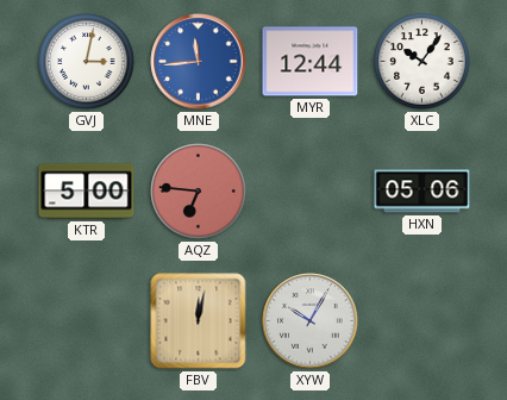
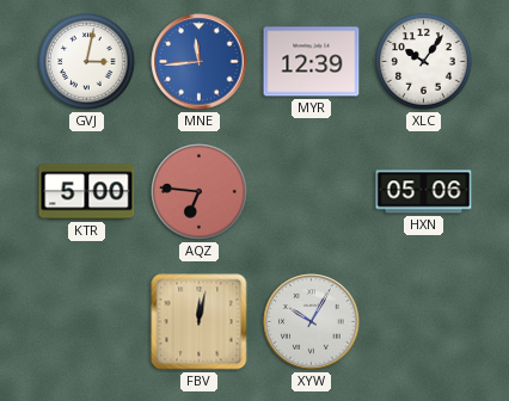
MYR: 12:44 -> 12:39
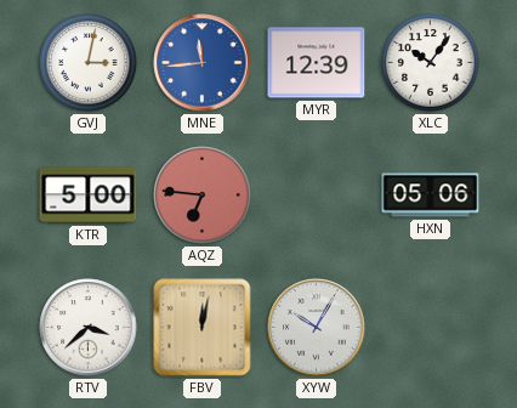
RTV: none -> 3:38
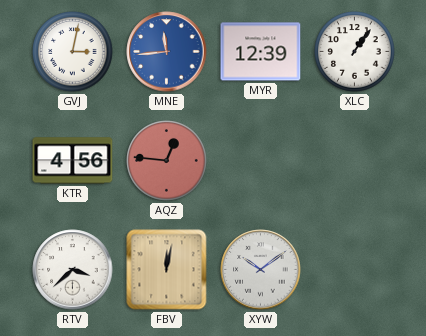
XLC: 10:06 -> 1:06
KTR: 5:00 -> 4:56
AQZ: 6:46 -> 12:46
HXN: 05:06 -> none
XYW: 10:05 -> 10:09
